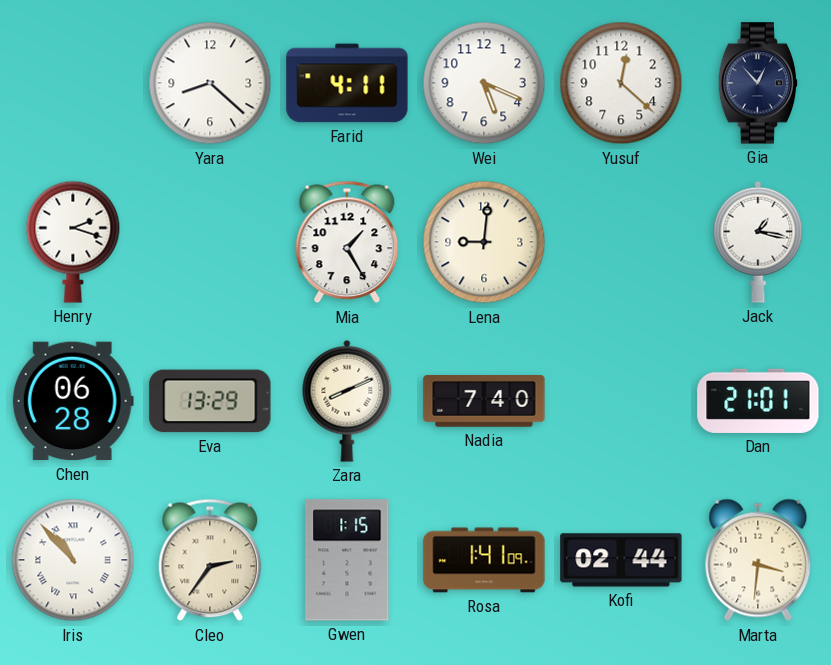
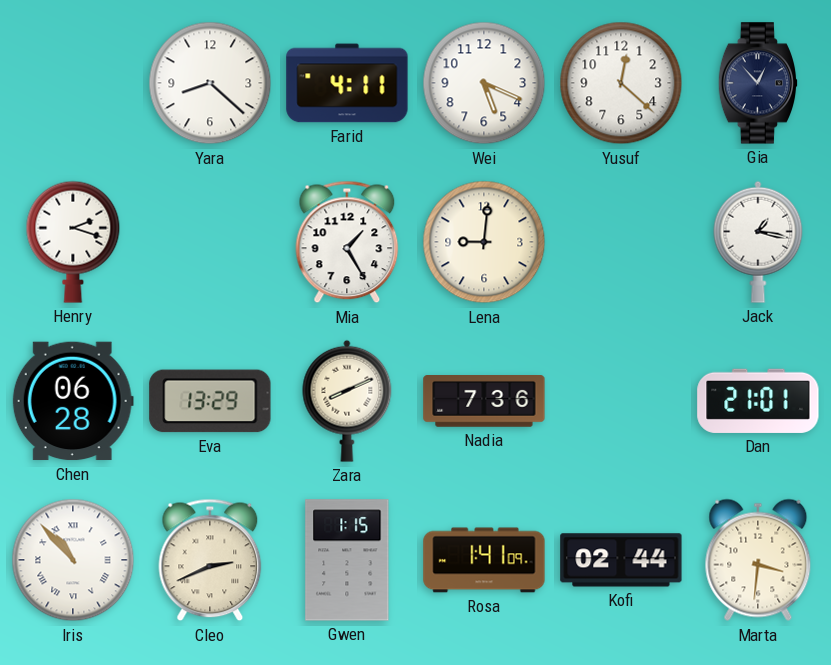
Nadia: 7:40 -> 7:36
Cleo: 2:36 -> 2:41
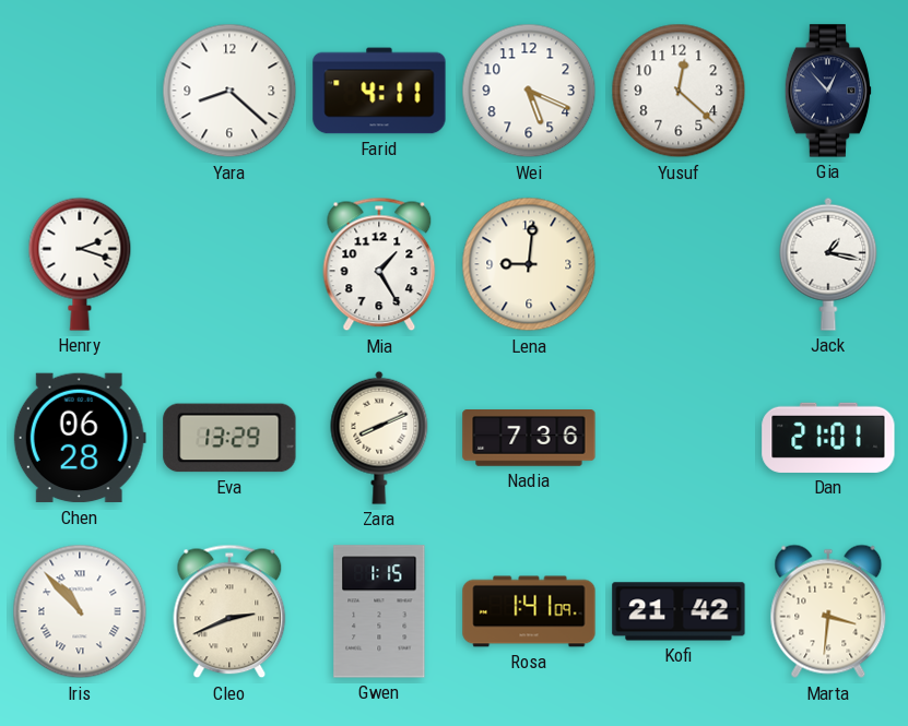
Kofi: 02:44 -> 21:42
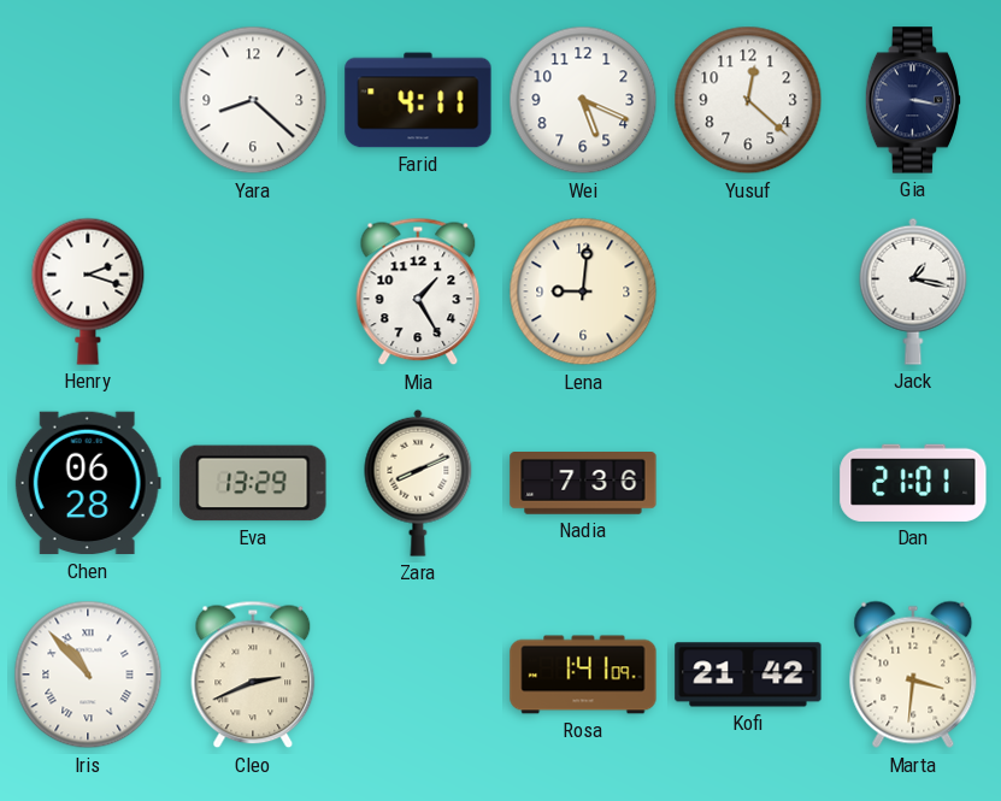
Gia: 12:53 -> 3:17
Gwen: 1:15 -> none
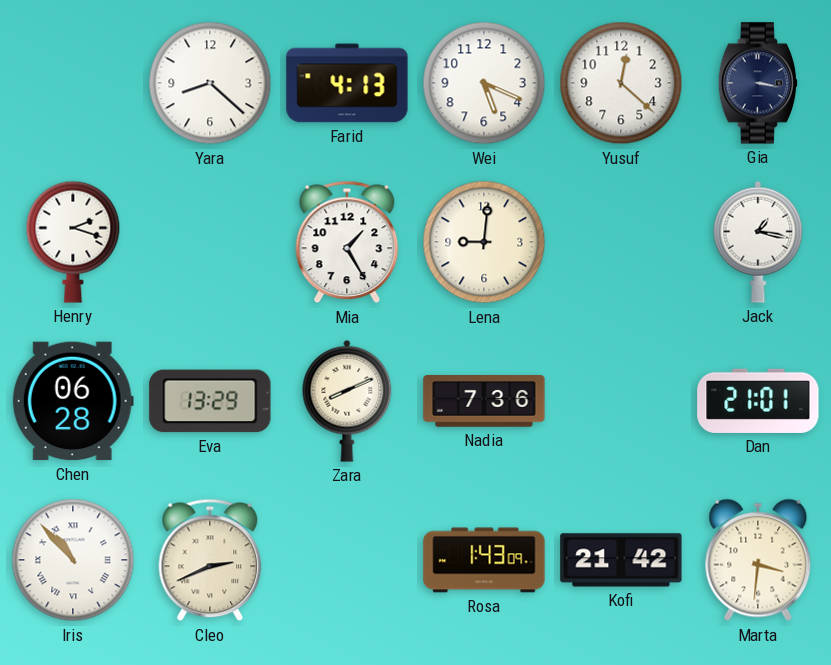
Farid: 4:11 -> 4:13
Rosa: 1:41 -> 1:43
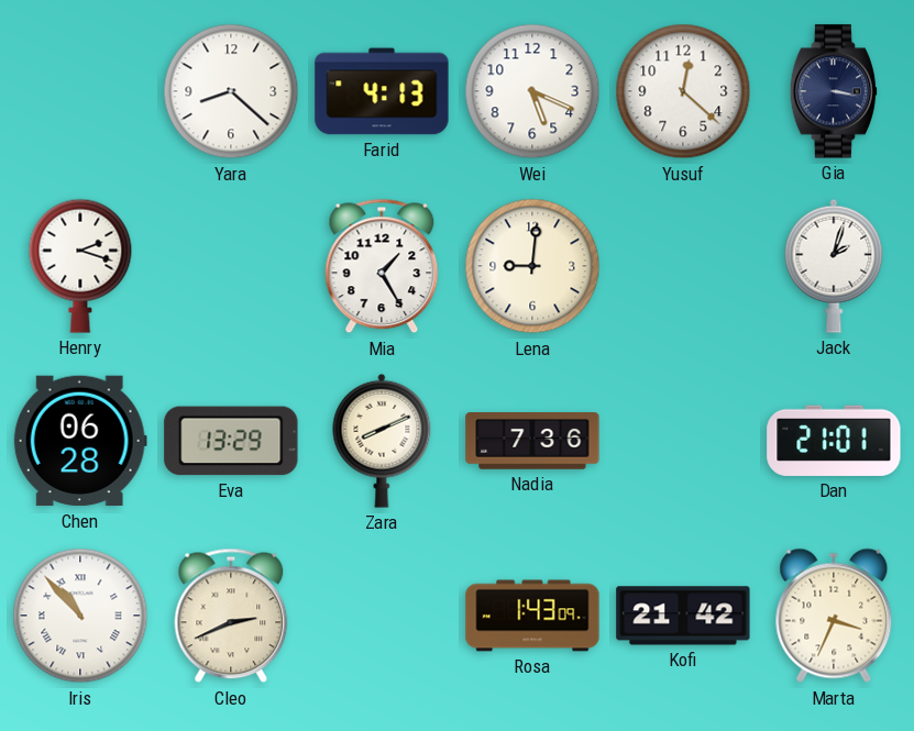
Jack: 1:17 -> 2:03
Marta: 3:31 -> 3:34
